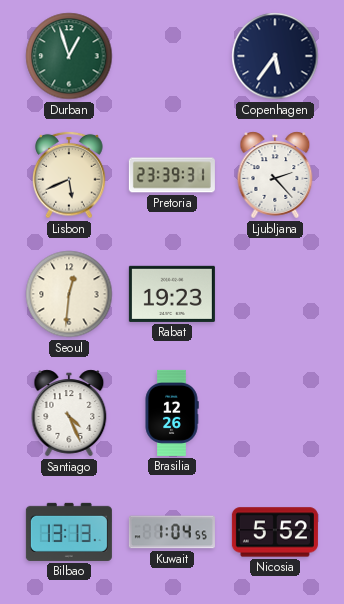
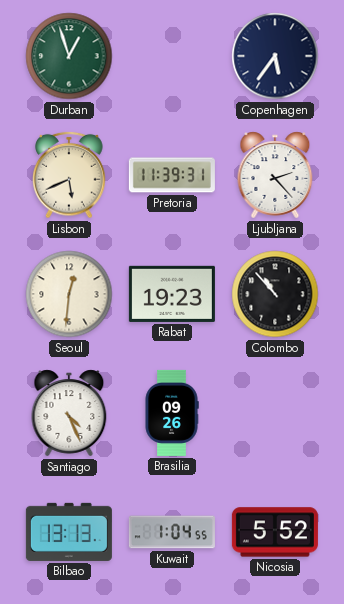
Pretoria: 23:39 -> 11:39
Colombo: none -> 10:53
Brasilia: 12:26 -> 09:26
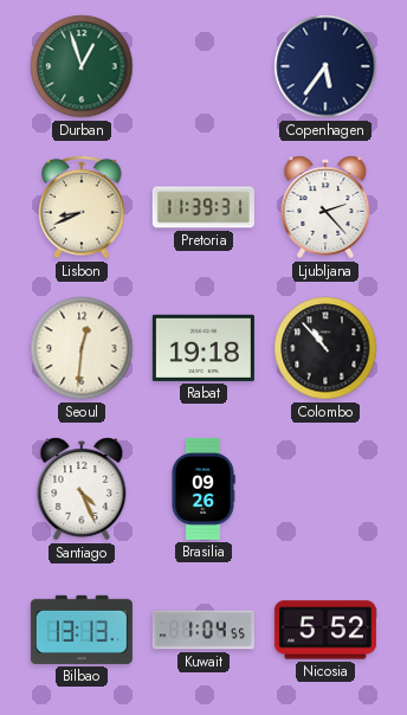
Lisbon: 5:41 -> 8:41
Rabat: 19:23 -> 19:18
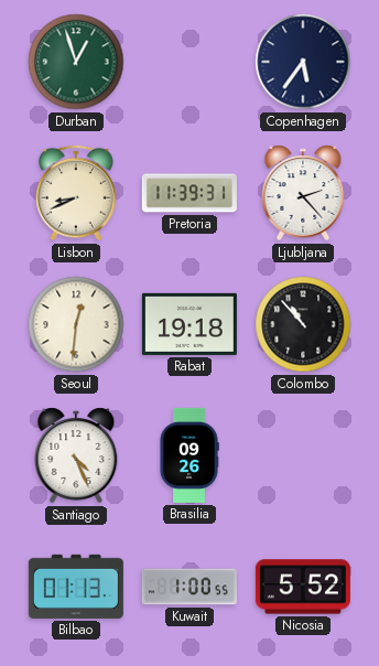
Bilbao: 13:13 -> 01:13
Kuwait: 1:04 -> 1:00
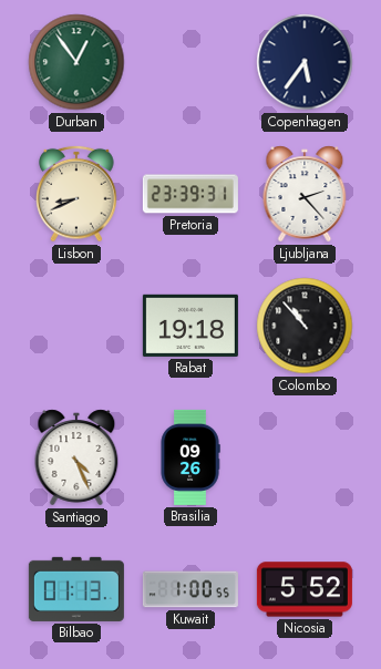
Durban: 12:57 -> 12:54
Pretoria: 11:39 -> 23:39
Seoul: 12:31 -> none
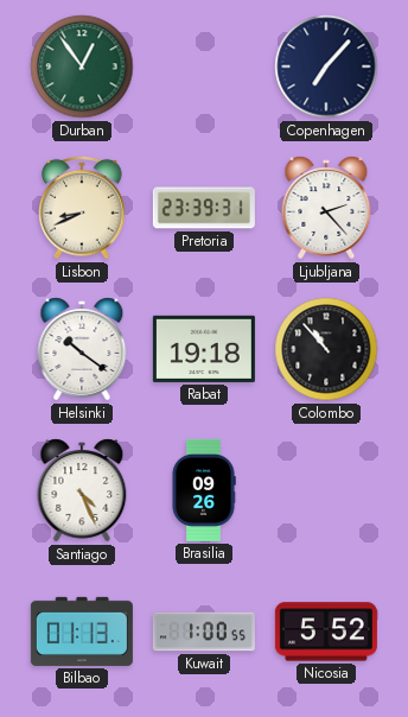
Copenhagen: 5:36 -> 7:07
Helsinki: none -> 10:21
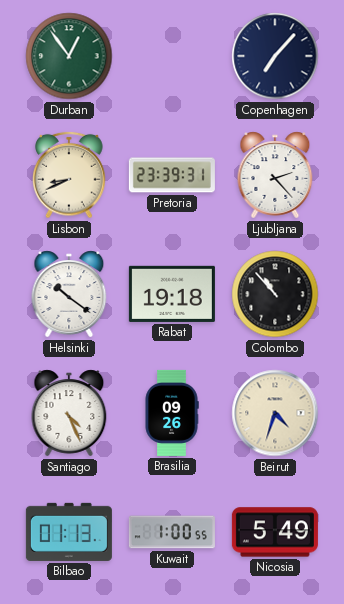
Beirut: none -> 4:33
Nicosia: 5:52 -> 5:49
